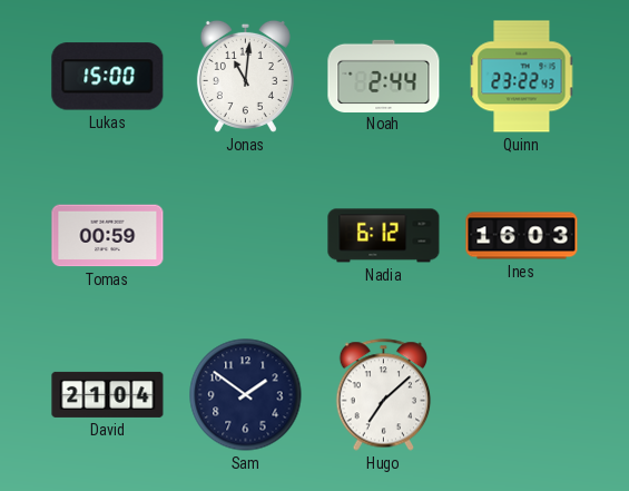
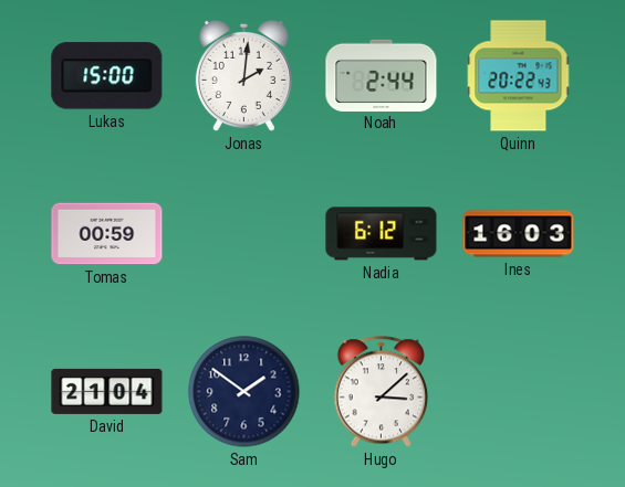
Jonas: 11:01 -> 2:01
Quinn: 23:22 -> 20:22
Hugo: 7:08 -> 3:08
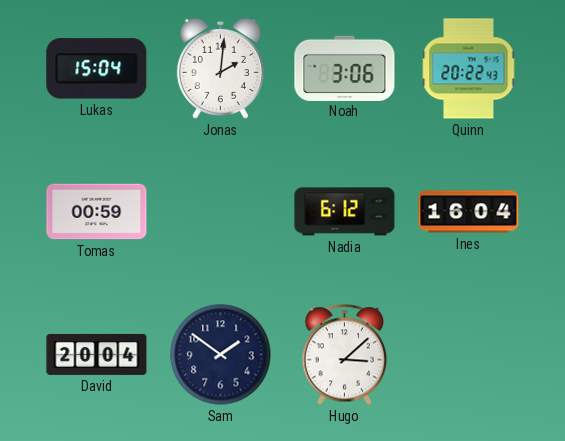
Lukas: 15:00 -> 15:04
Noah: 2:44 -> 3:06
Ines: 16:03 -> 16:04
David: 21:04 -> 20:04
